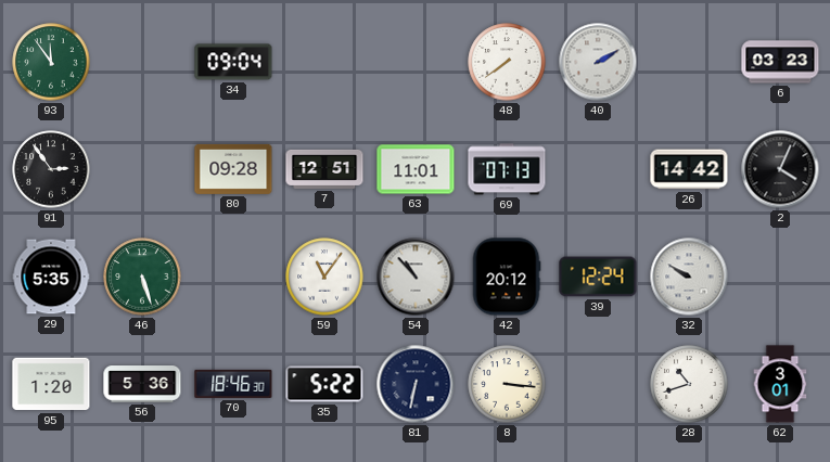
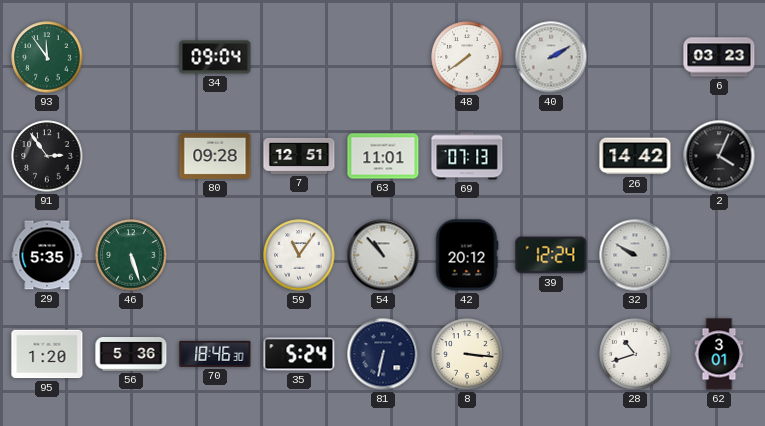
35: 5:22 -> 5:24
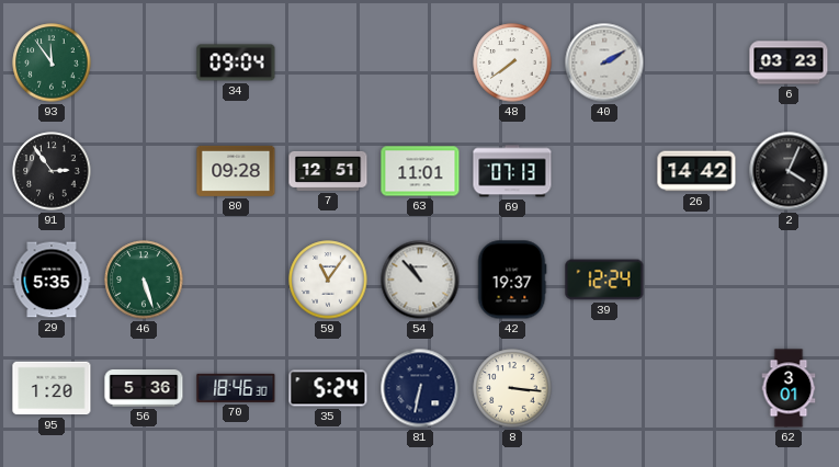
42: 20:12 -> 19:37
32: 9:50 -> none
28: 10:42 -> none
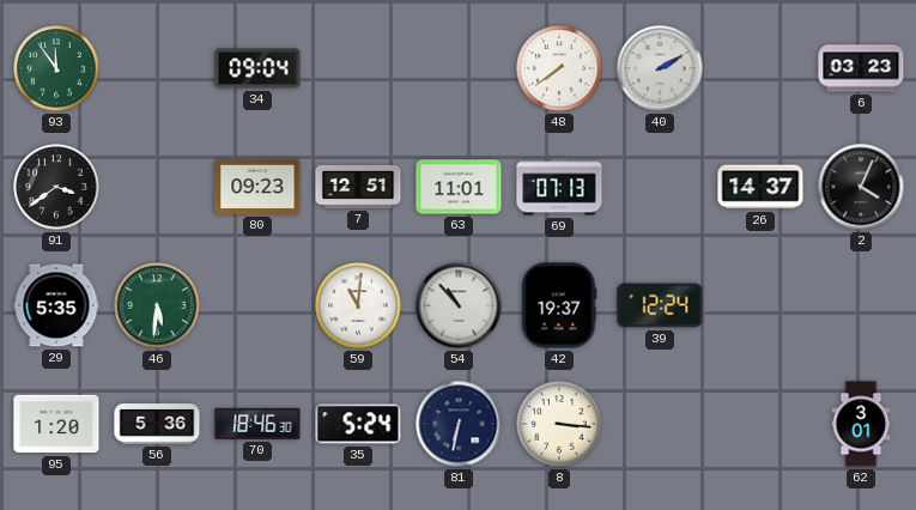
91: 2:54 -> 3:39
80: 09:28 -> 09:23
26: 14:42 -> 14:37
46: 5:27 -> 5:31
59: 11:06 -> 11:01
